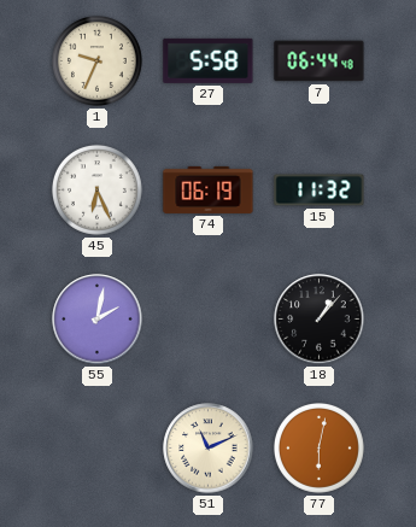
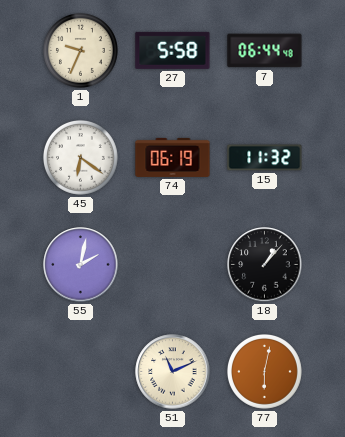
45: 6:26 -> 6:21
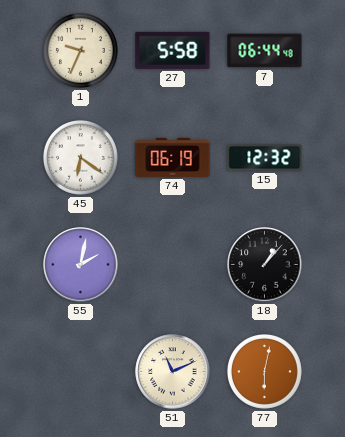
15: 11:32 -> 12:32
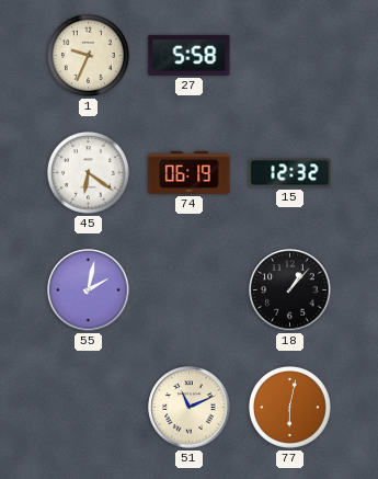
7: 06:44 -> none
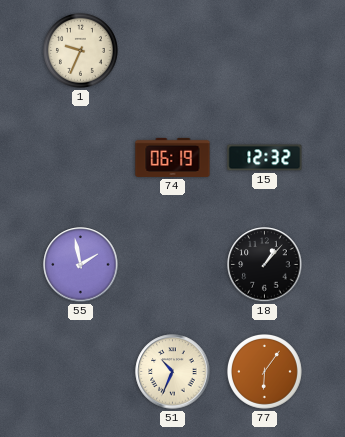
27: 5:58 -> none
45: 6:21 -> none
55: 2:02 -> 1:58
51: 11:11 -> 10:34
77: 6:02 -> 6:06
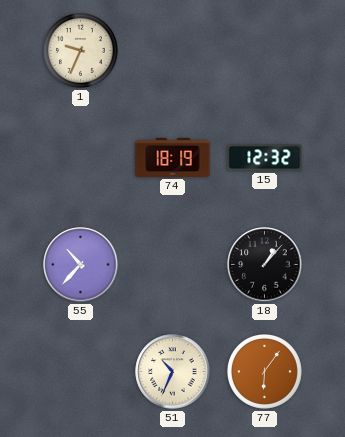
74: 06:19 -> 18:19
55: 1:58 -> 10:37
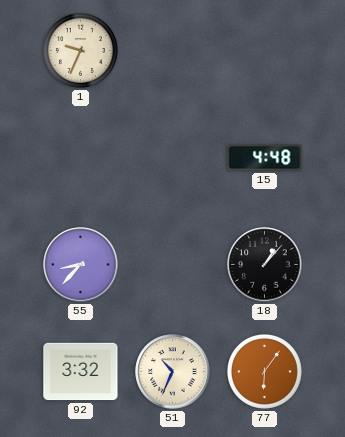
74: 18:19 -> none
15: 12:32 -> 4:48
55: 10:37 -> 8:37
92: none -> 3:32
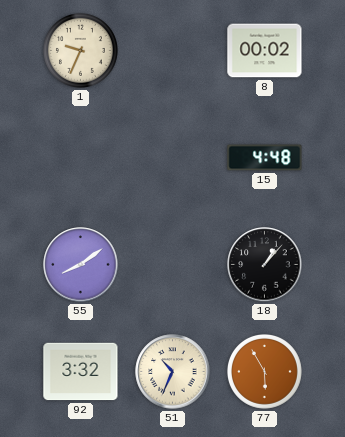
8: none -> 00:02
55: 8:37 -> 8:09
77: 6:06 -> 5:55
